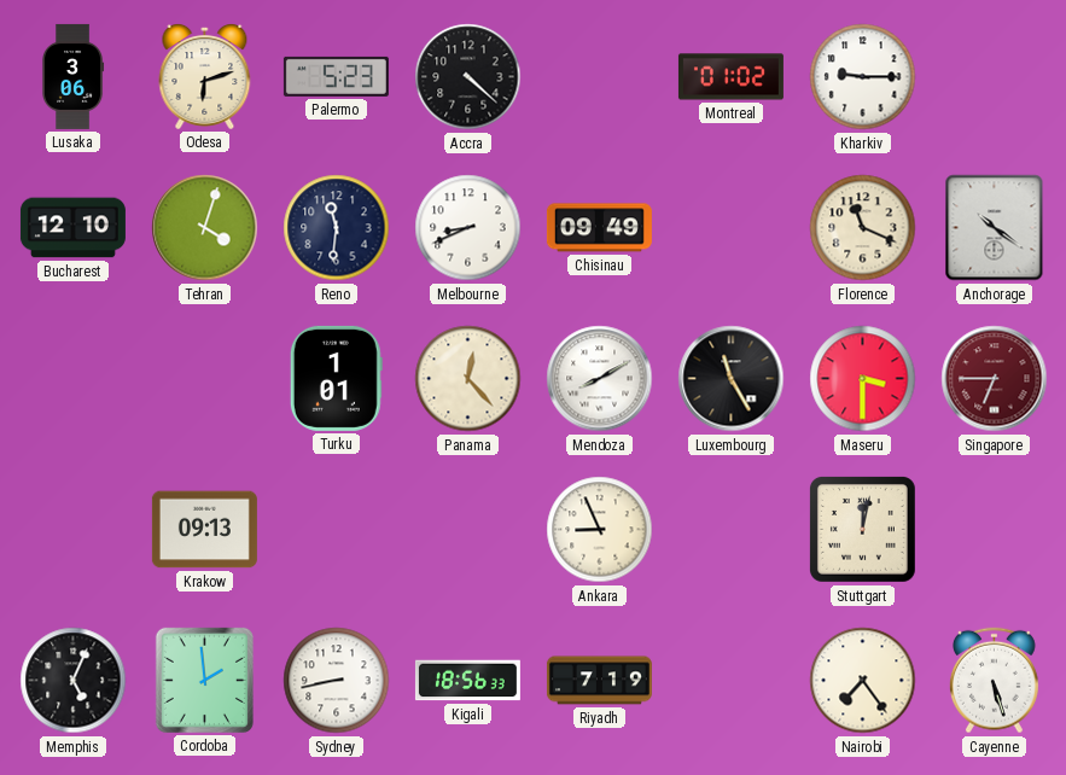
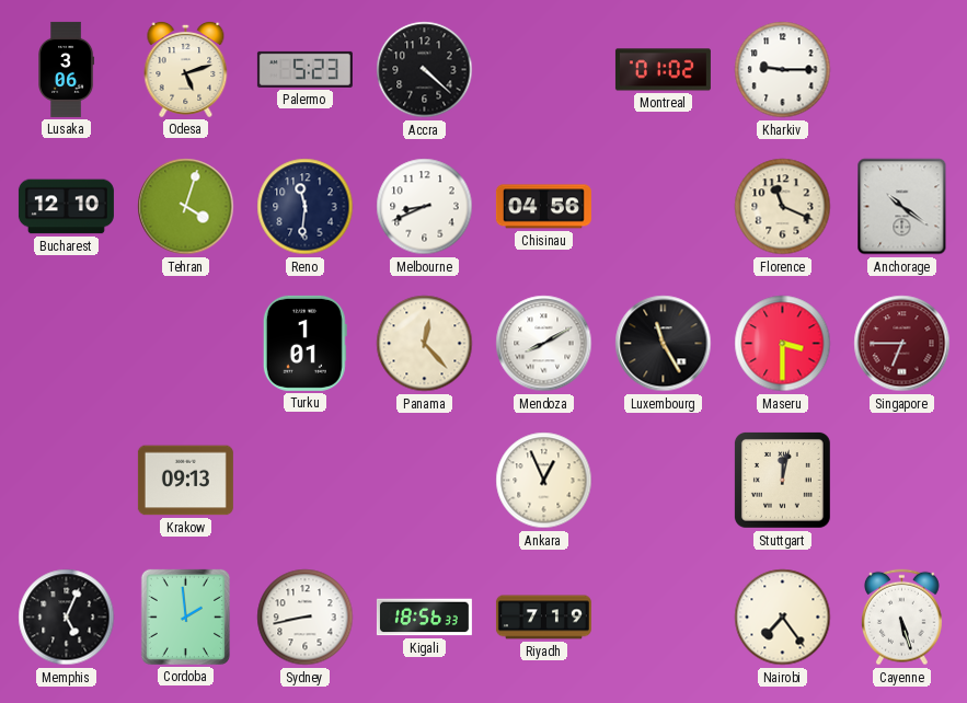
Odesa: 6:12 -> 5:12
Chisinau: 09:49 -> 04:56
Ankara: 8:56 -> 12:56
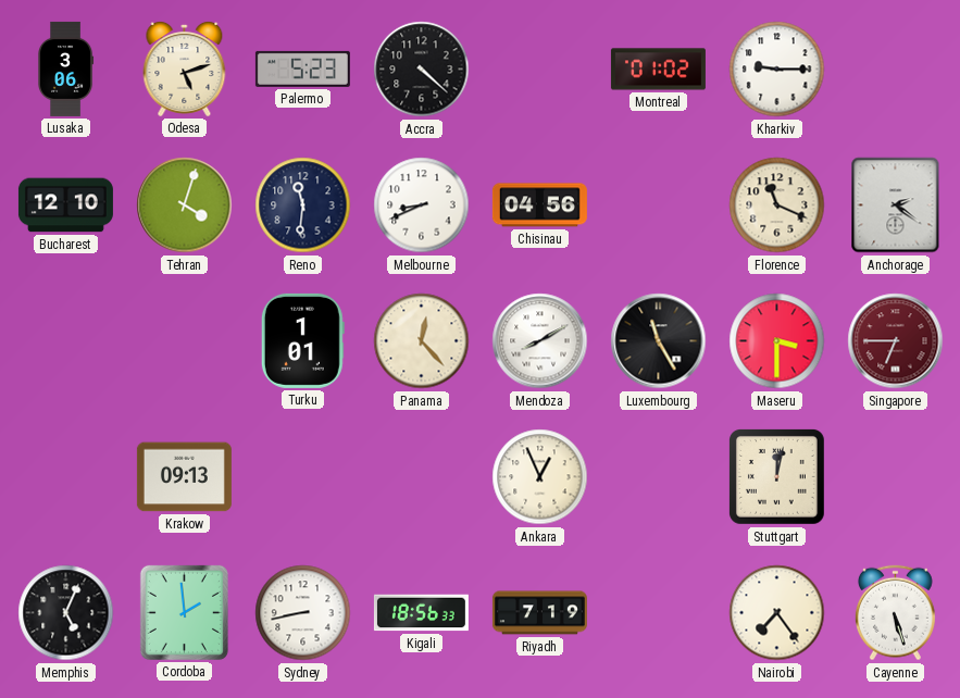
Anchorage: 10:21 -> 2:21
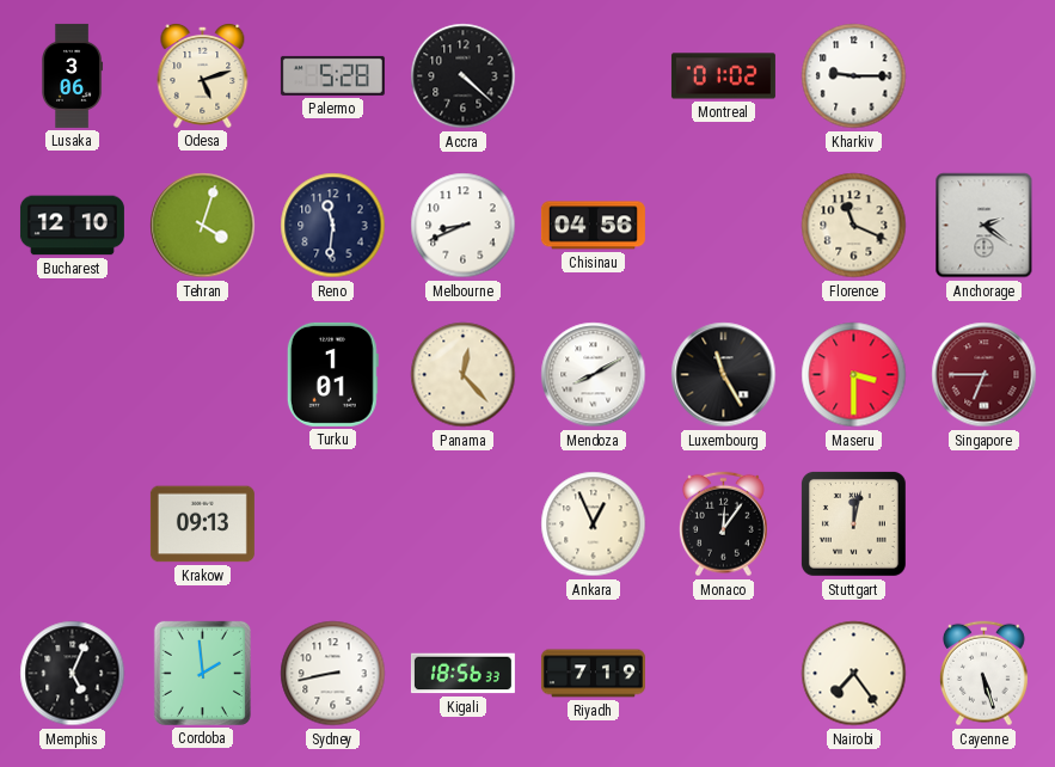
Palermo: 5:23 -> 5:28
Monaco: none -> 12:06
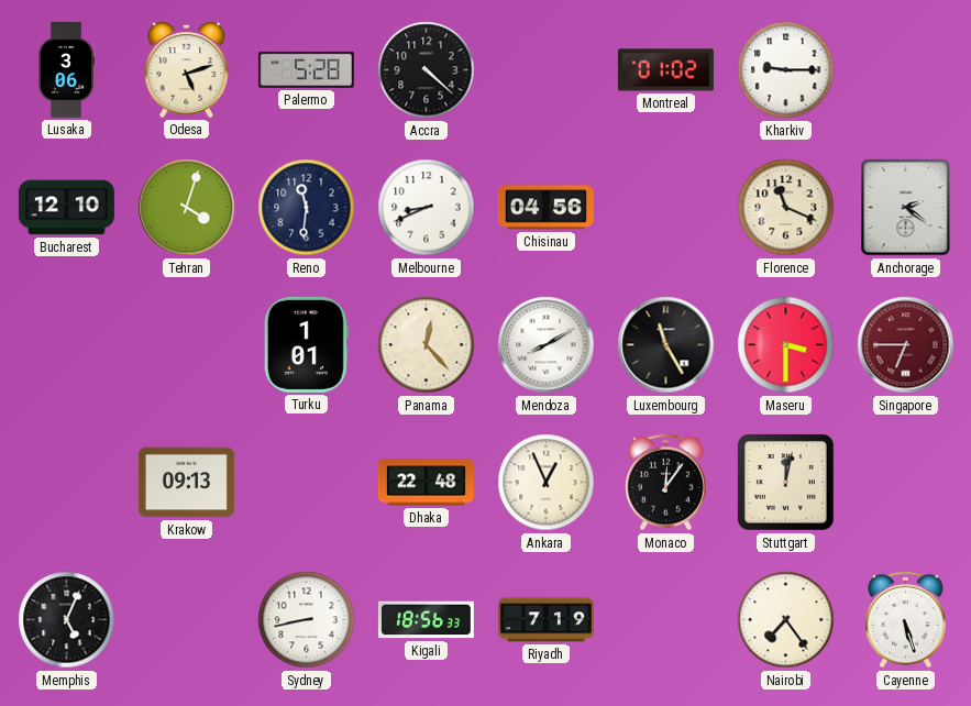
Dhaka: none -> 22:48
Cordoba: 1:59 -> none
